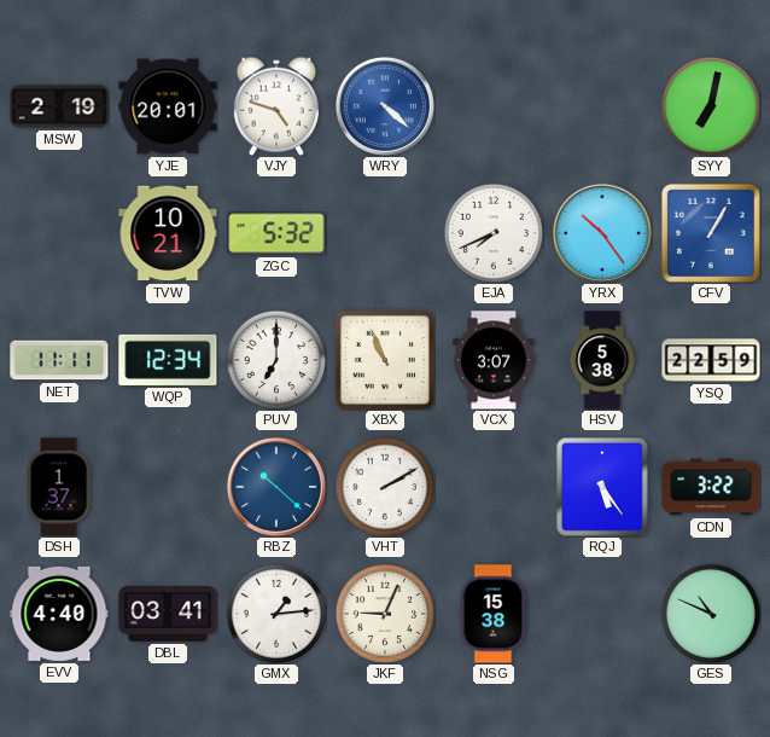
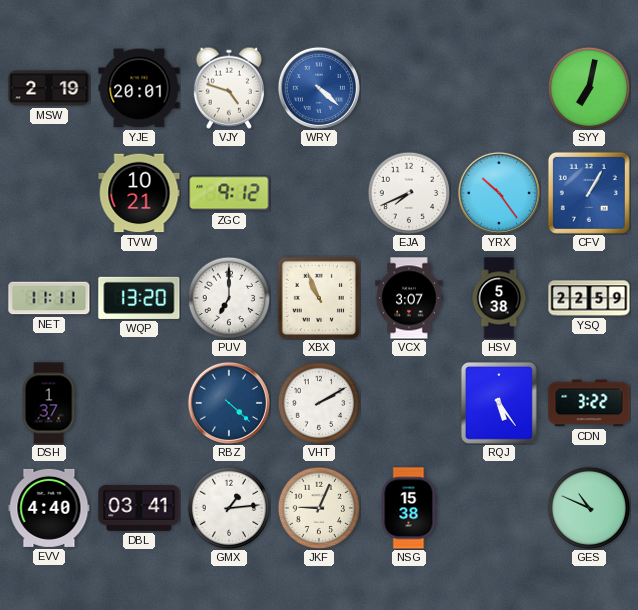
ZGC: 5:32 -> 9:12
WQP: 12:34 -> 13:20
RBZ: 10:22 -> 4:22
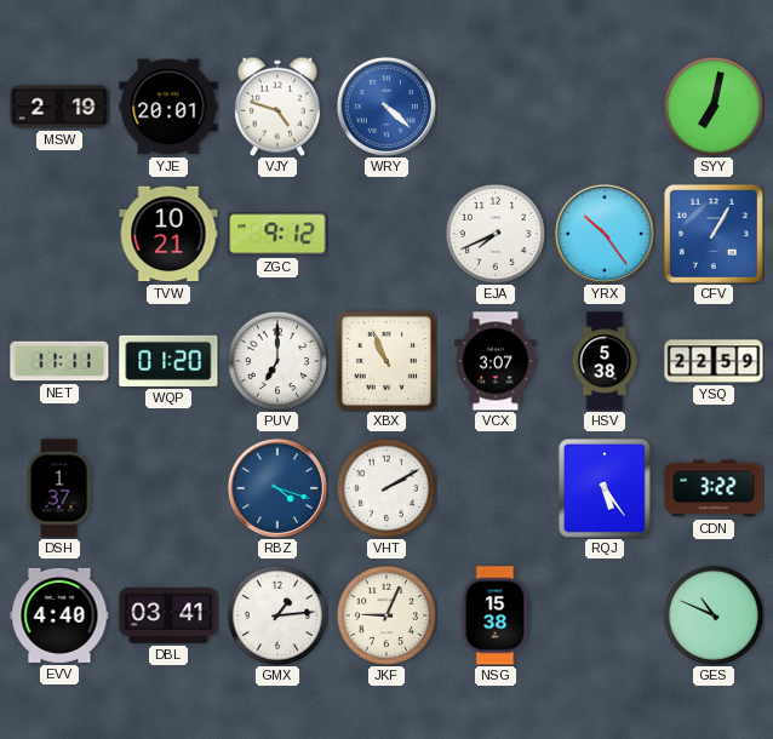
WQP: 13:20 -> 01:20
RBZ: 4:22 -> 4:18
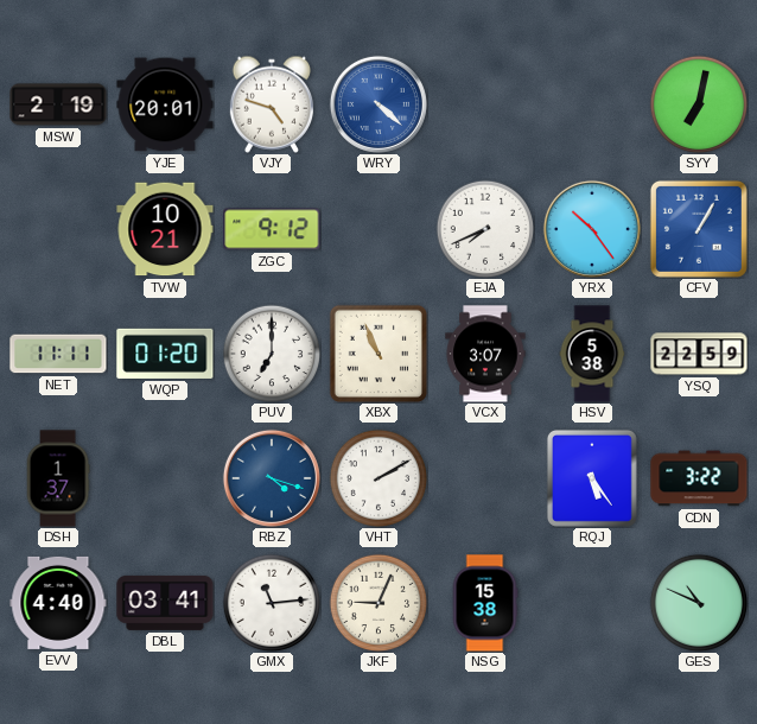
GMX: 1:14 -> 11:14
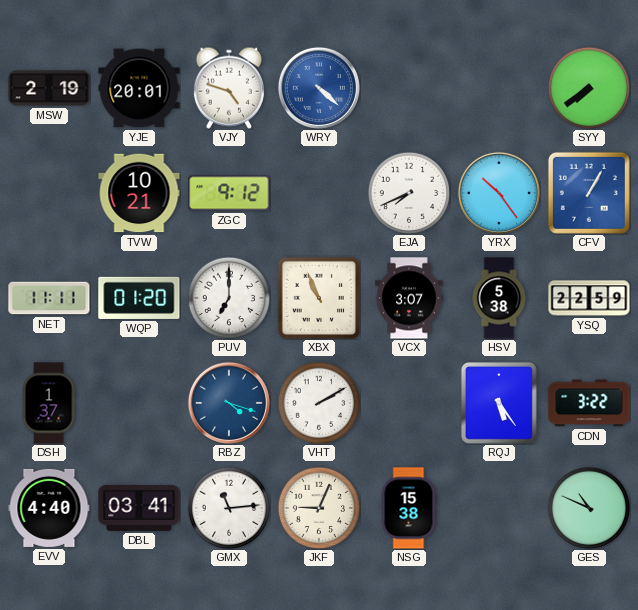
SYY: 7:02 -> 7:39
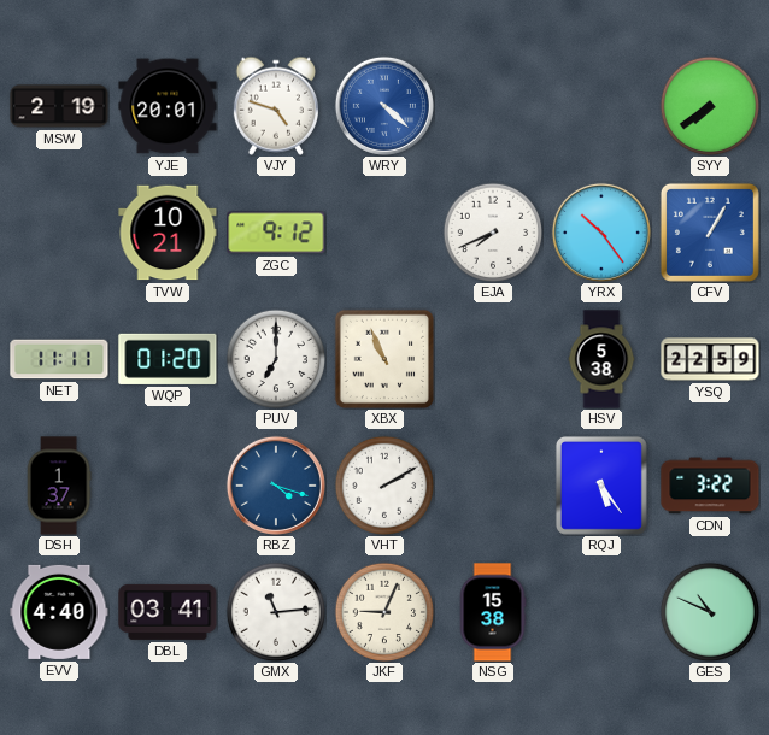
VCX: 3:07 -> none
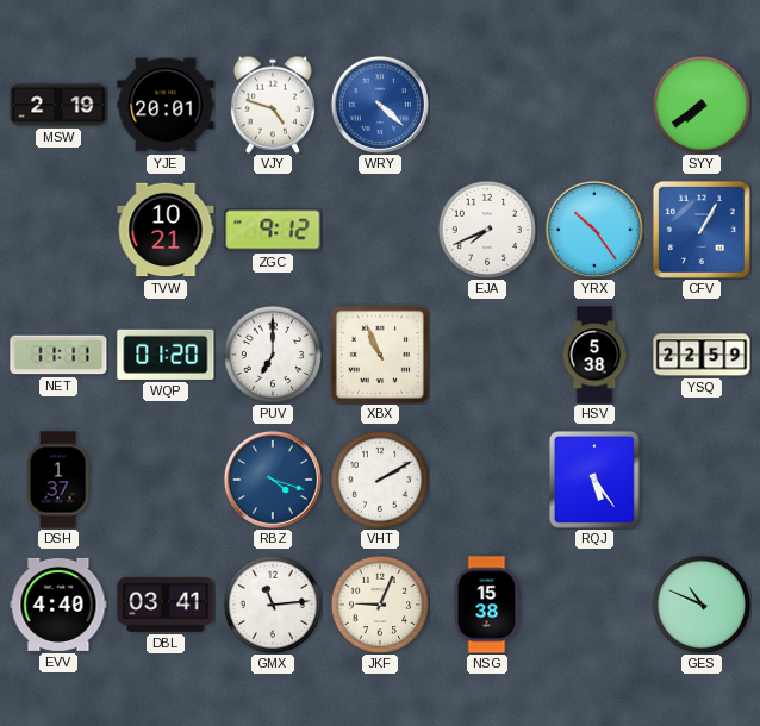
CDN: 3:22 -> none
